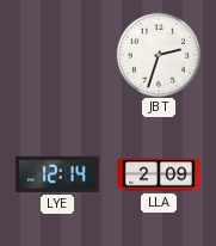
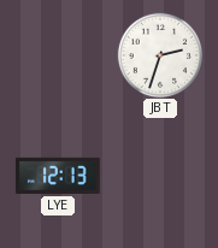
LYE: 12:14 -> 12:13
LLA: 2:09 -> none
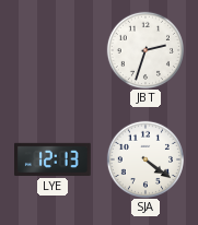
SJA: none -> 4:21
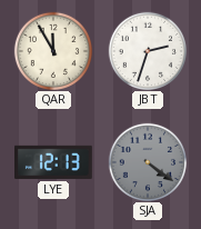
QAR: none -> 11:55
SJA dial: white -> grey
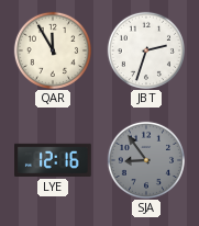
LYE: 12:13 -> 12:16
SJA: 4:21 -> 8:54
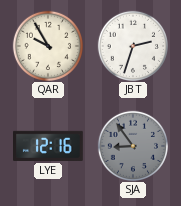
QAR: 11:55 -> 9:55
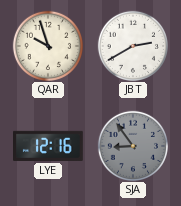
QAR: 9:55 -> 9:57
JBT: 2:33 -> 2:40
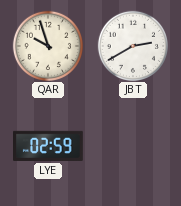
LYE: 12:16 -> 02:59
SJA: 8:54 -> none
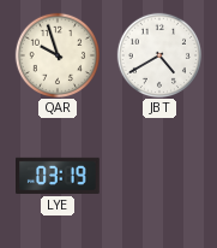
JBT: 2:40 -> 4:40
LYE: 02:59 -> 03:19
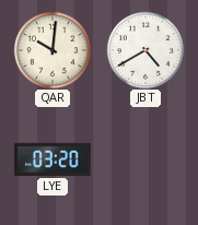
QAR: 9:57 -> 10:01
LYE: 03:19 -> 03:20
